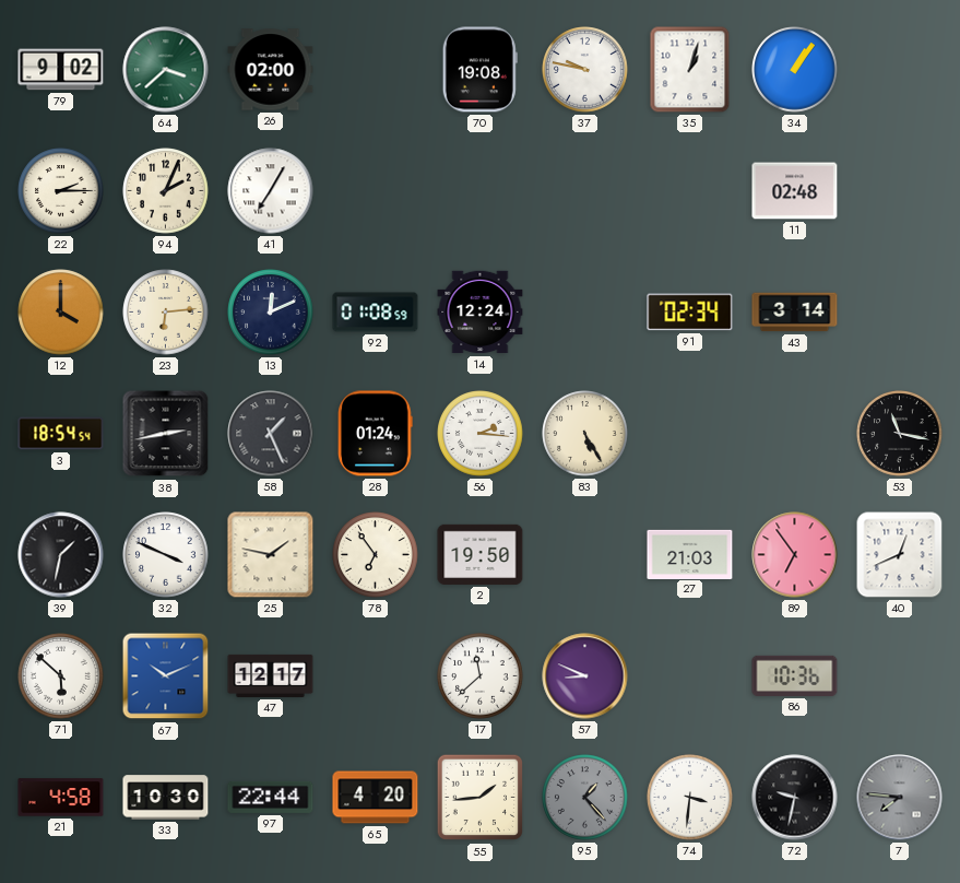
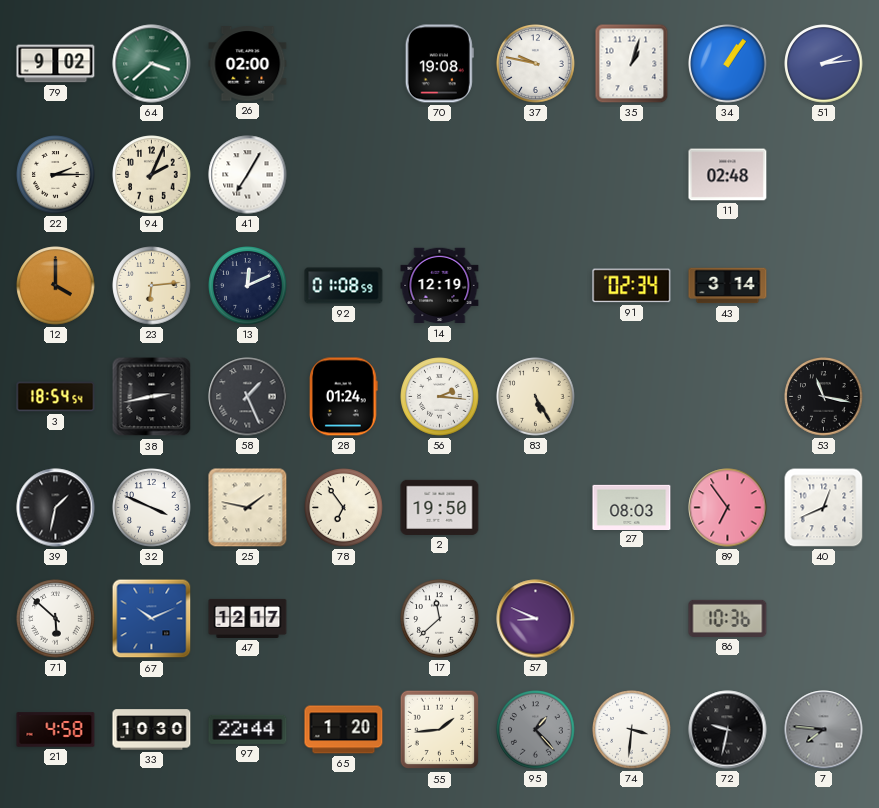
51: none -> 2:14
14: 12:24 -> 12:19
27: 21:03 -> 08:03
65: 4:20 -> 1:20
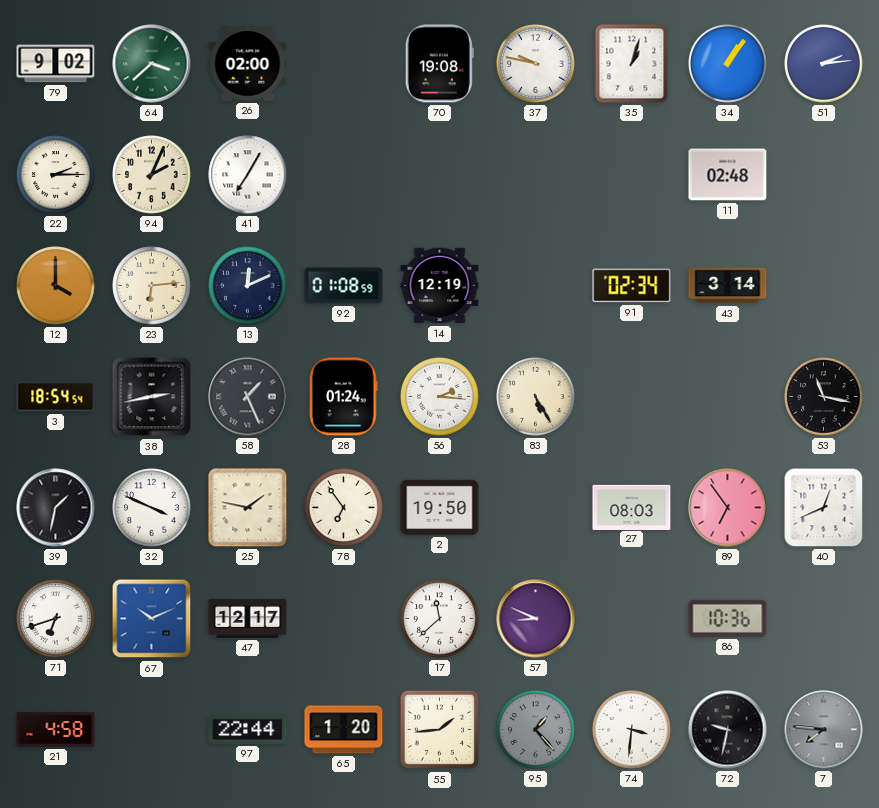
71: 5:52 -> 6:42
33: 10:30 -> none
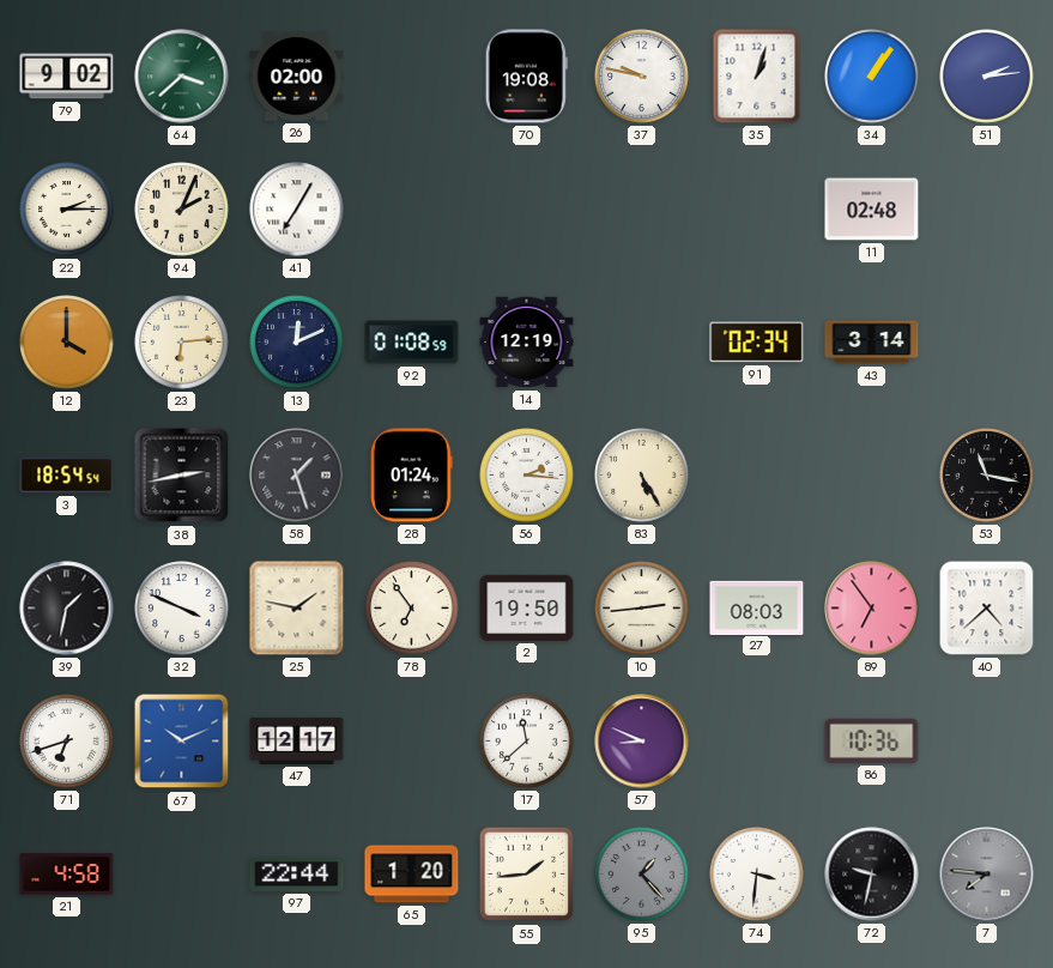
58: 1:26 -> 1:27
10: none -> 2:44
40: 12:41 -> 4:38
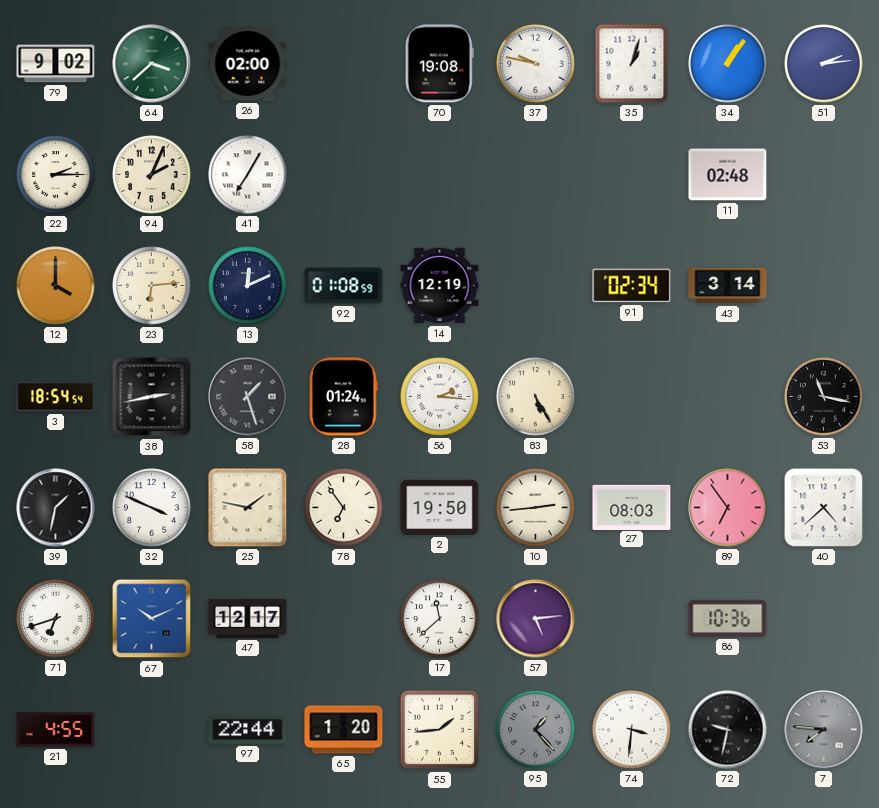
57: 8:49 -> 5:14
21: 4:58 -> 4:55
